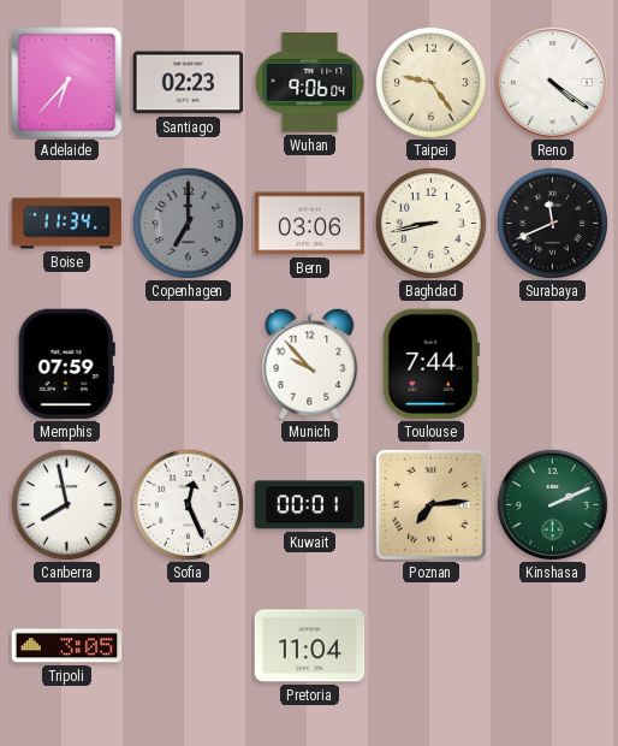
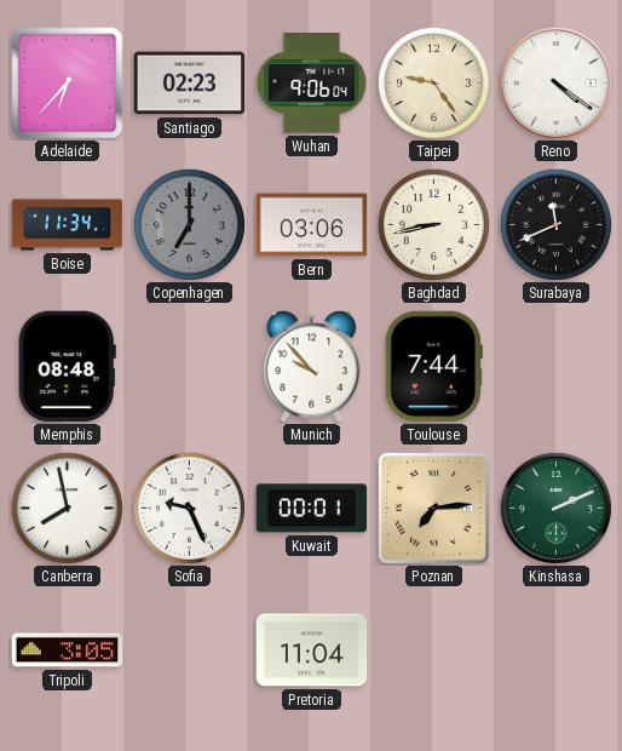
Memphis: 07:59 -> 08:48
Sofia: 12:26 -> 9:26
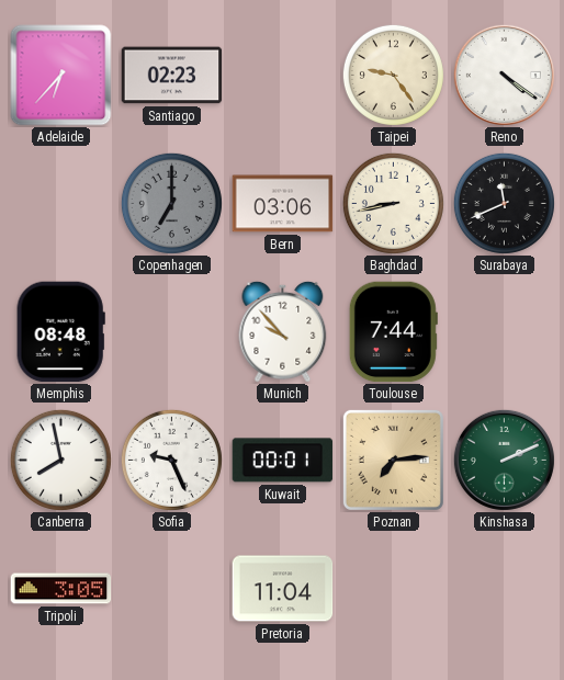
Wuhan: 9:06 -> none
Boise: 11:34 -> none
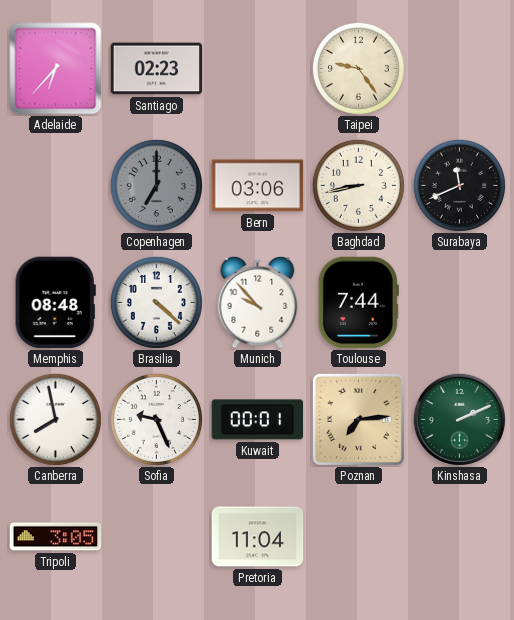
Reno: 4:21 -> none
Brasilia: none -> 4:22
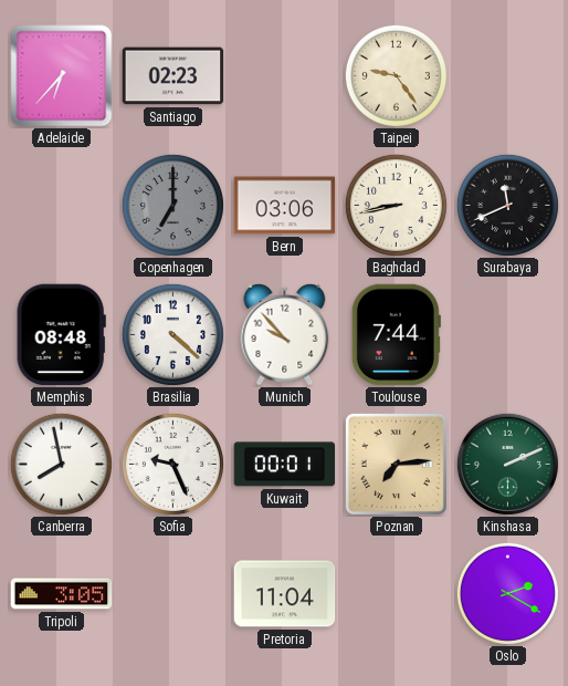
Oslo: none -> 2:20
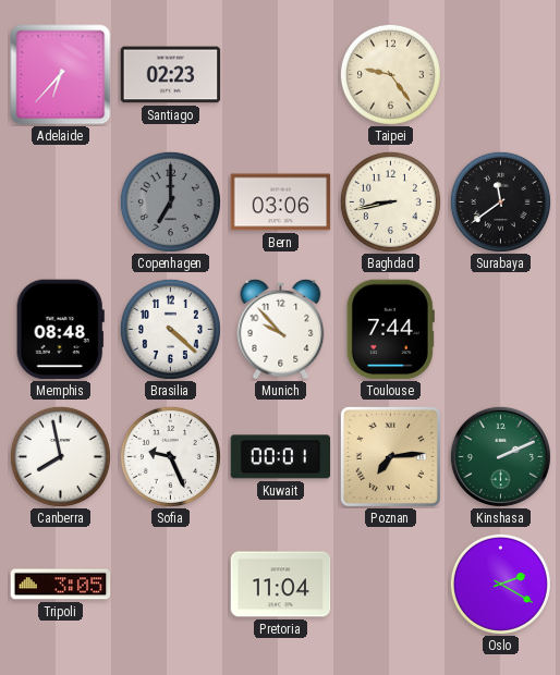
Surabaya: 11:41 -> 11:39
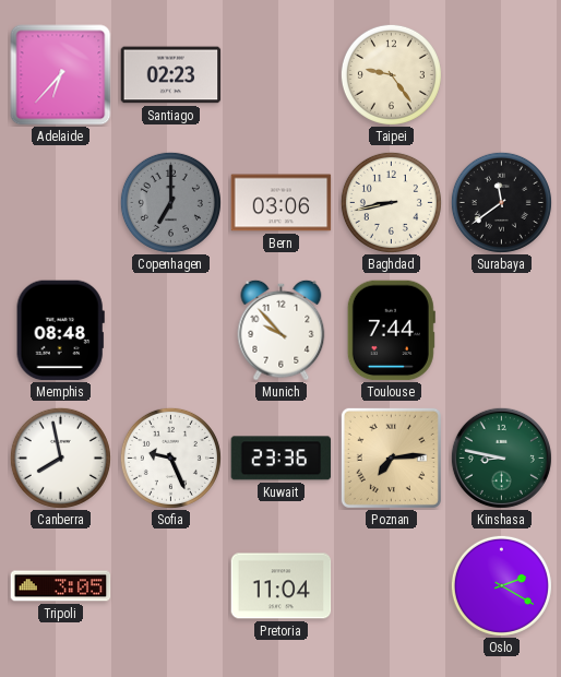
Brasilia: 4:22 -> none
Kuwait: 00:01 -> 23:36
Kinshasa: 2:11 -> 8:47
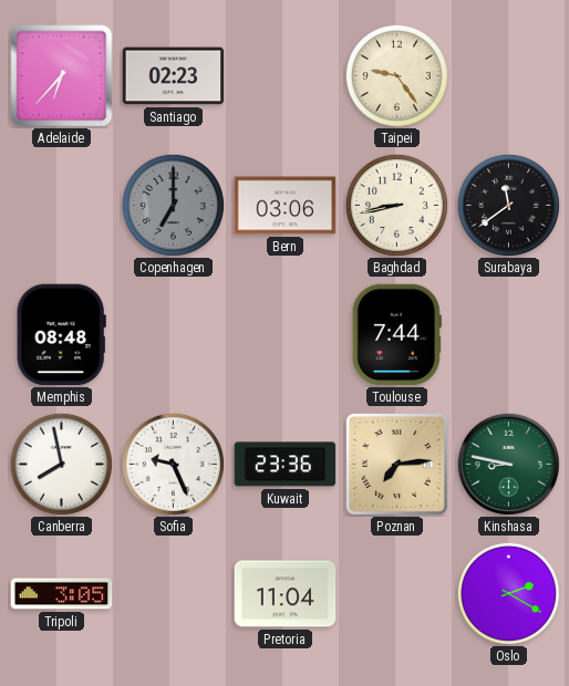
Munich: 9:53 -> none
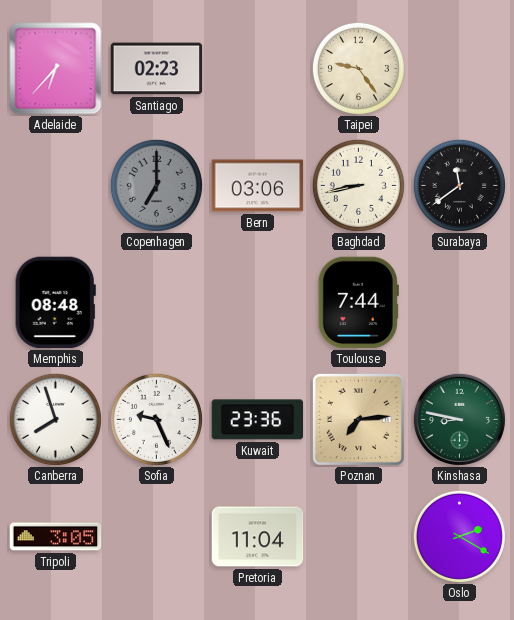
Canberra: 7:58 -> 7:57
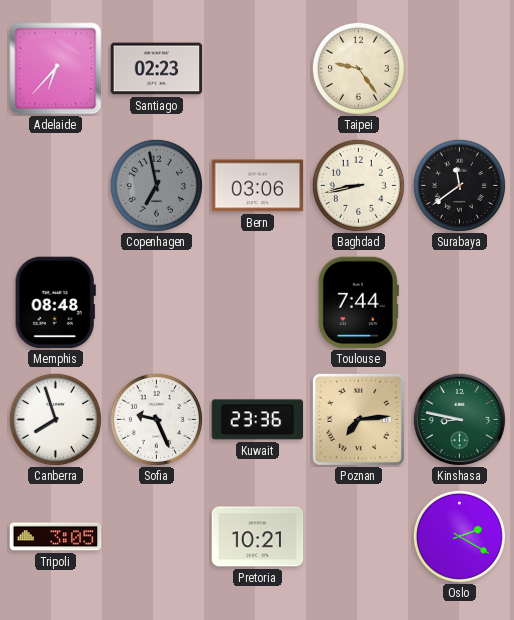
Copenhagen: 7:00 -> 6:58
Pretoria: 11:04 -> 10:21
